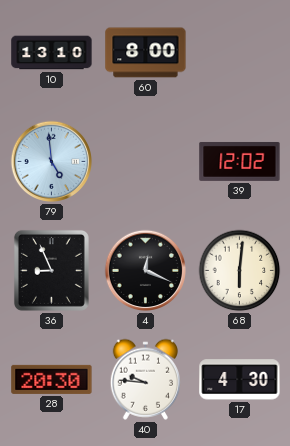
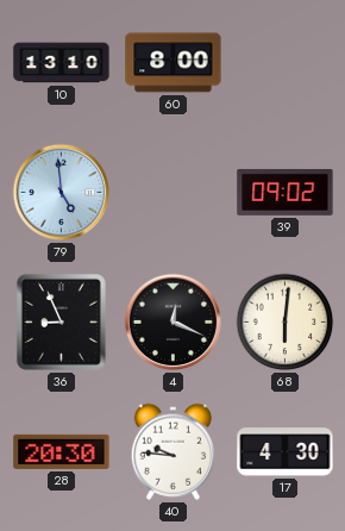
39: 12:02 -> 09:02
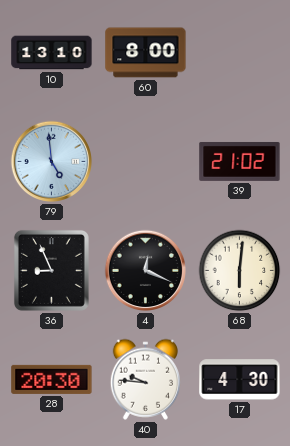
39: 09:02 -> 21:02
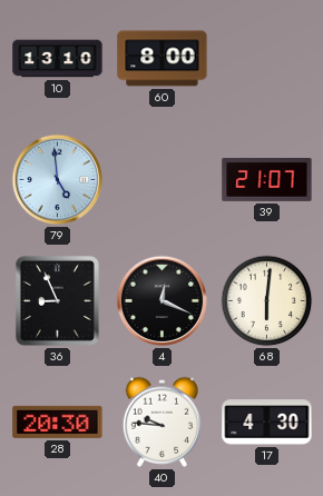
39: 21:02 -> 21:07
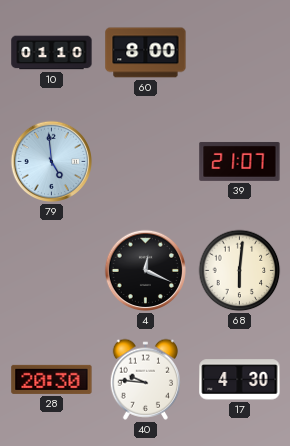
10: 13:10 -> 01:10
36: 8:56 -> none
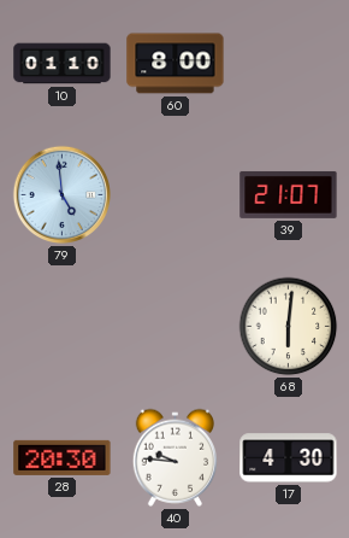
4: 12:19 -> none
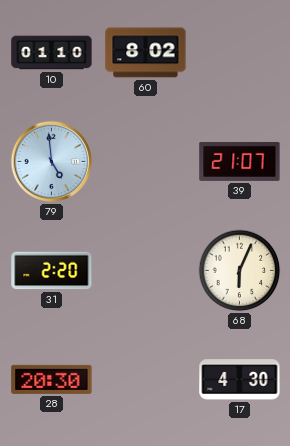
60: 8:00 -> 8:02
31: none -> 2:20
68: 6:01 -> 6:04
40: 9:46 -> none
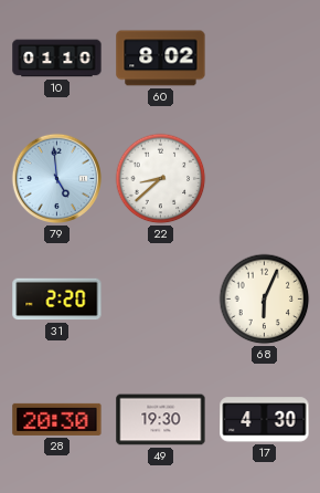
22: none -> 8:38
39: 21:07 -> none
49: none -> 19:30
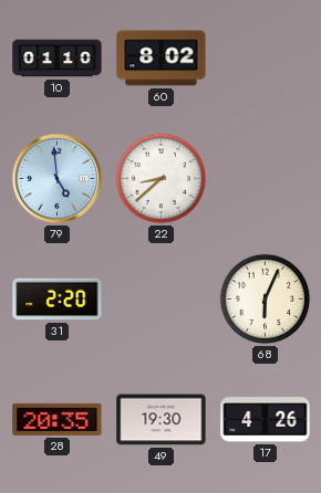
28: 20:30 -> 20:35
17: 4:30 -> 4:26
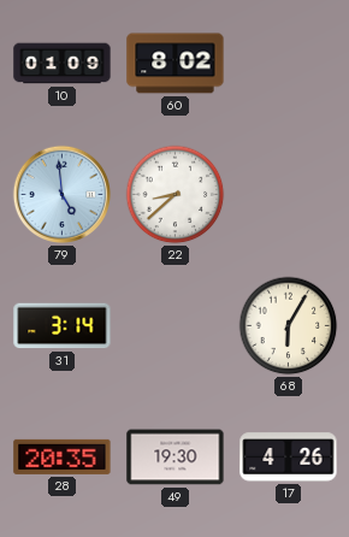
10: 01:10 -> 01:09
31: 2:20 -> 3:14
68: 6:04 -> 6:05
